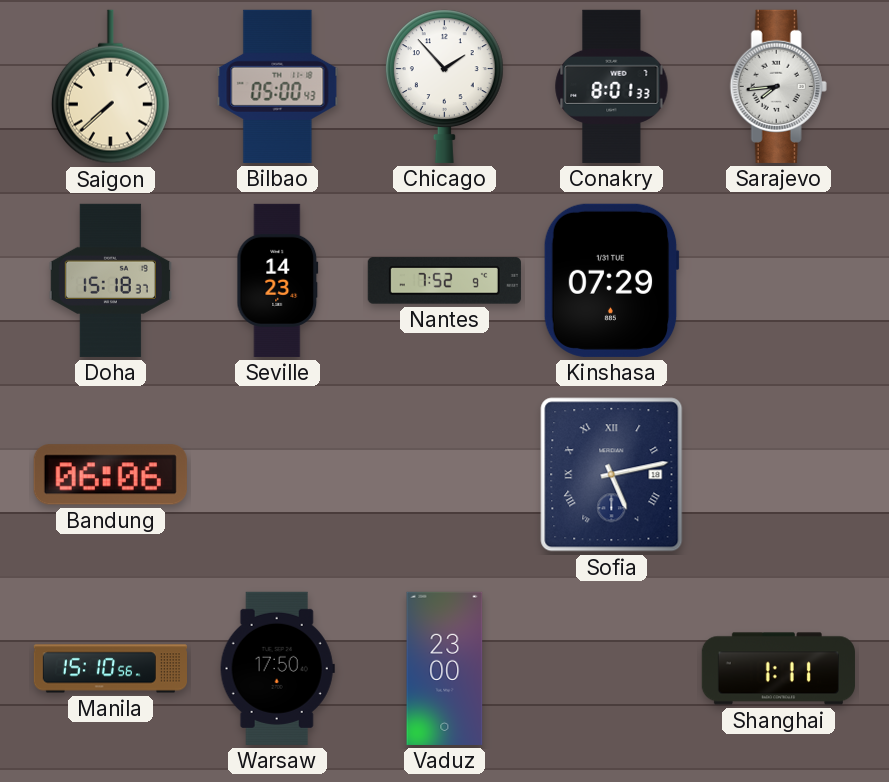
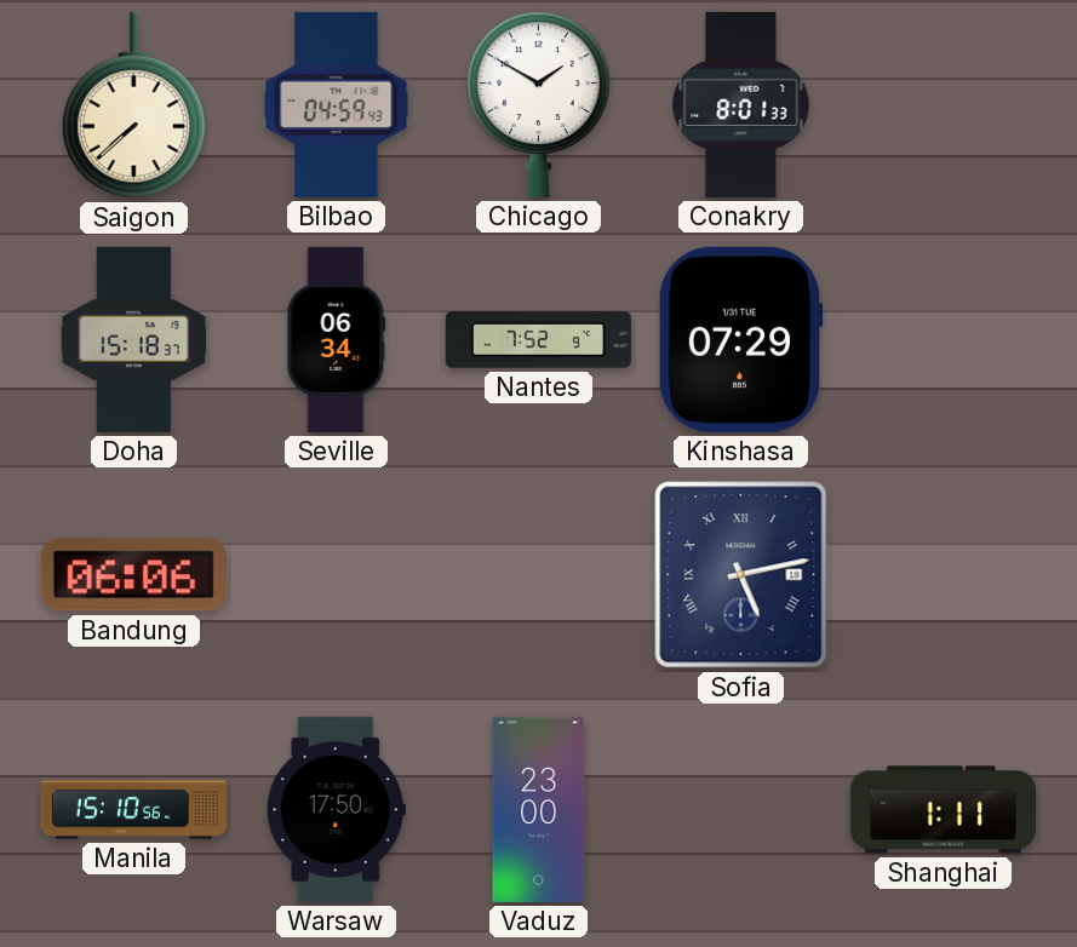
Bilbao: 05:00 -> 04:59
Chicago: 1:53 -> 1:50
Sarajevo: 7:44 -> none
Seville: 14:23 -> 06:34
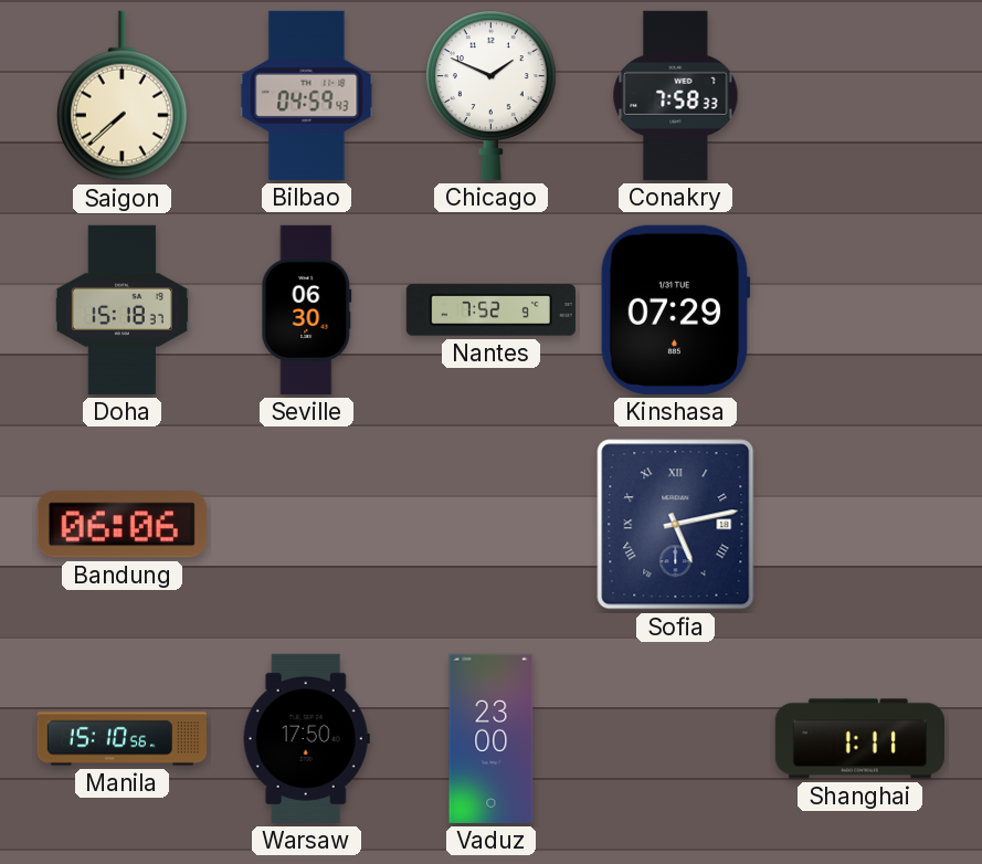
Chicago: 1:50 -> 1:49
Conakry: 8:01 -> 7:58
Seville: 06:34 -> 06:30
